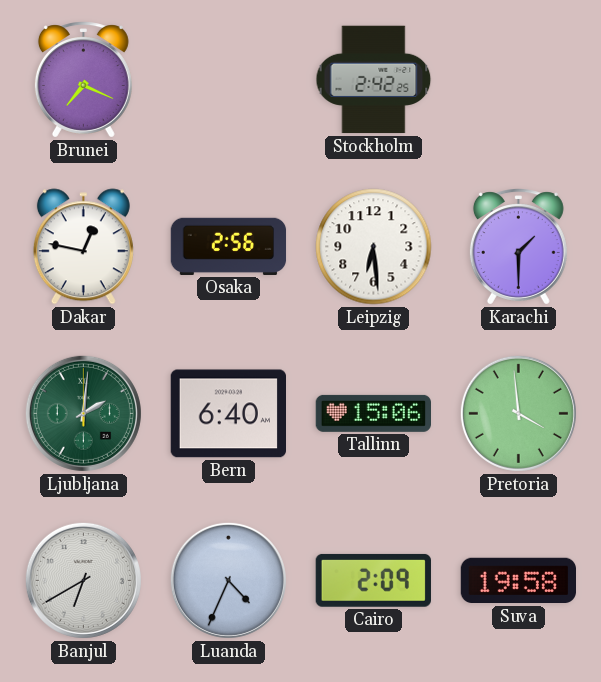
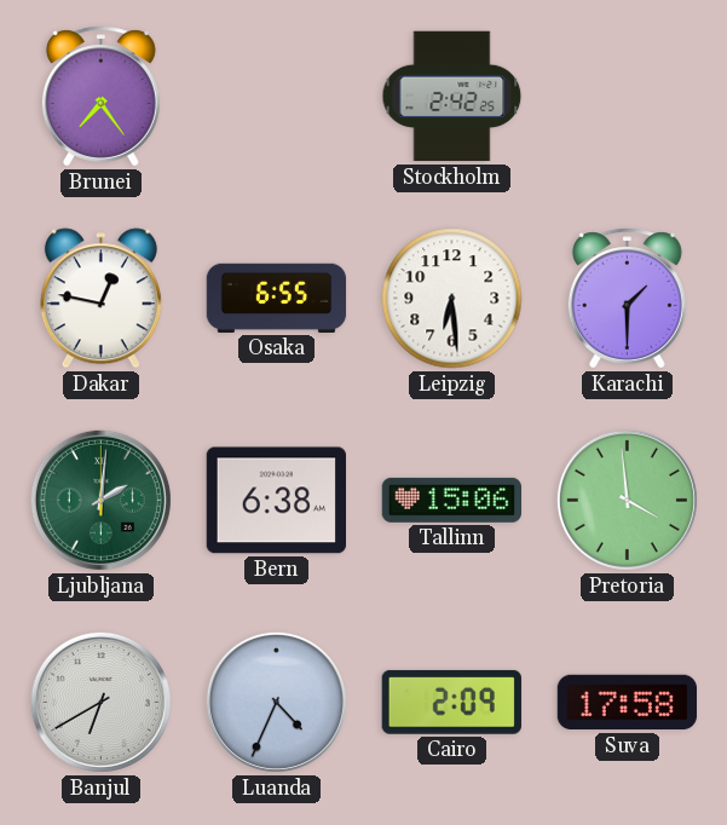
Brunei: 7:19 -> 7:24
Osaka: 2:56 -> 6:55
Bern: 6:40 -> 6:38
Suva: 19:58 -> 17:58
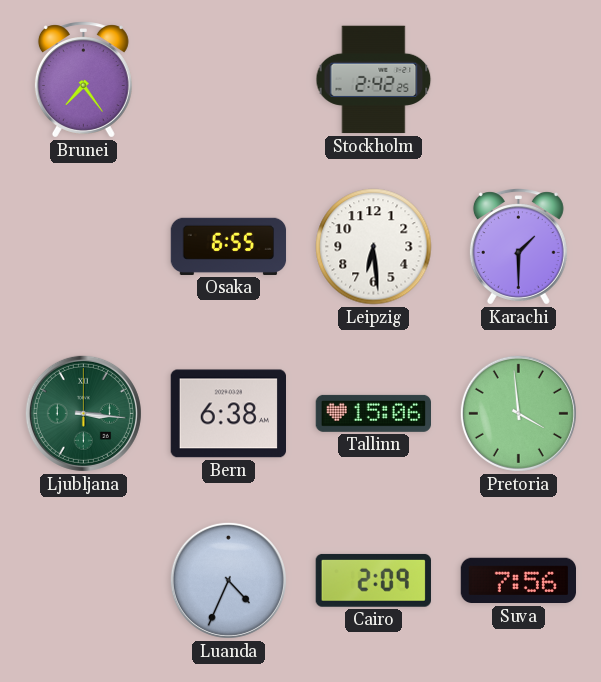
Dakar: 12:47 -> none
Ljubljana: 2:01 -> 3:16
Banjul: 6:40 -> none
Suva: 17:58 -> 7:56
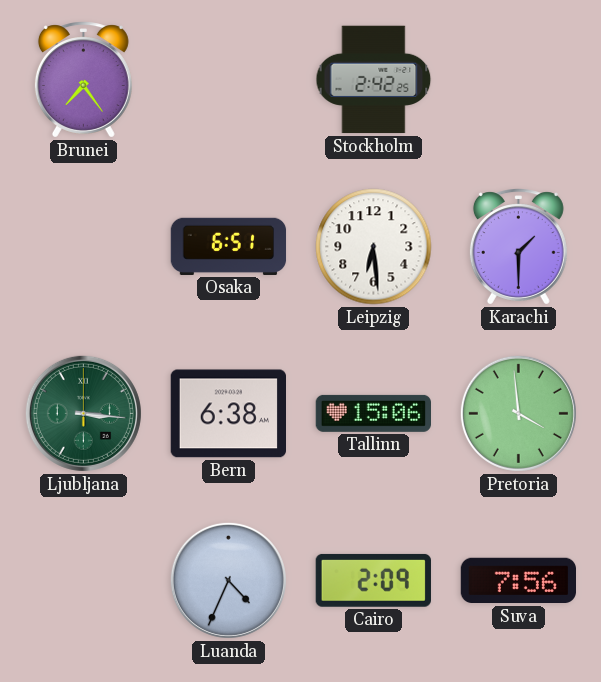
Osaka: 6:55 -> 6:51
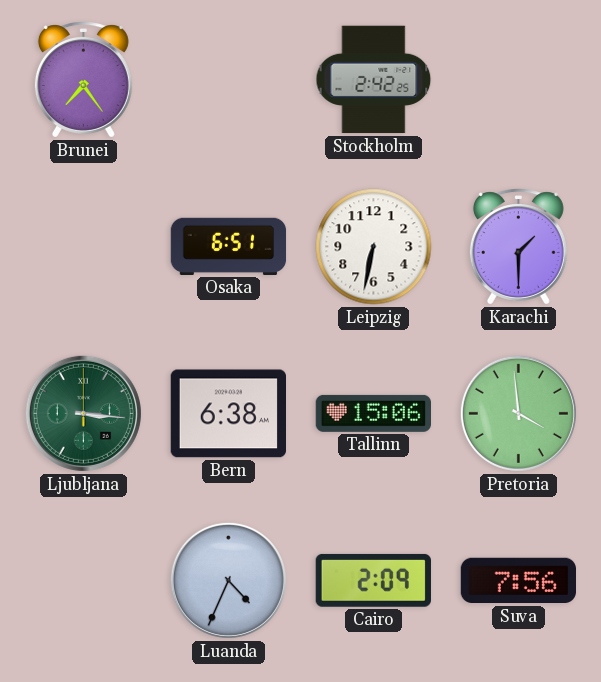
Leipzig: 6:29 -> 6:32
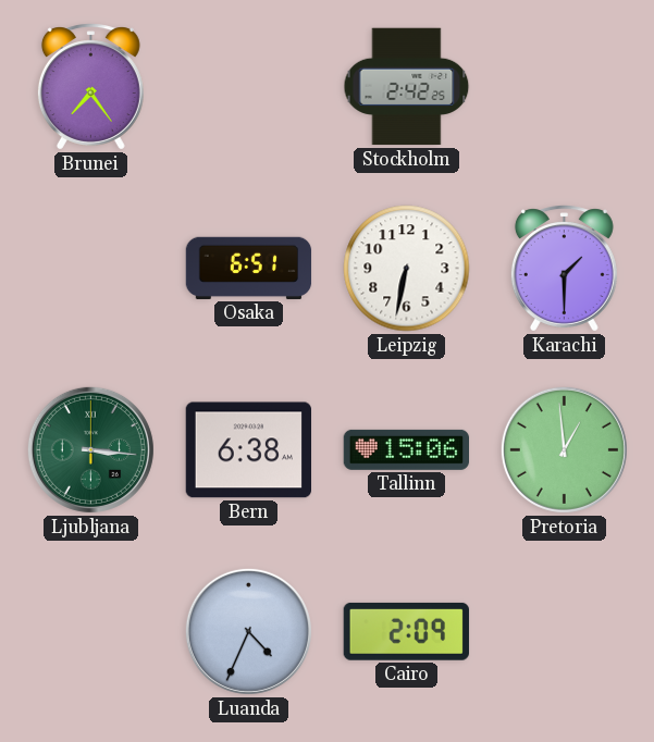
Pretoria: 3:59 -> 12:59
Suva: 7:56 -> none
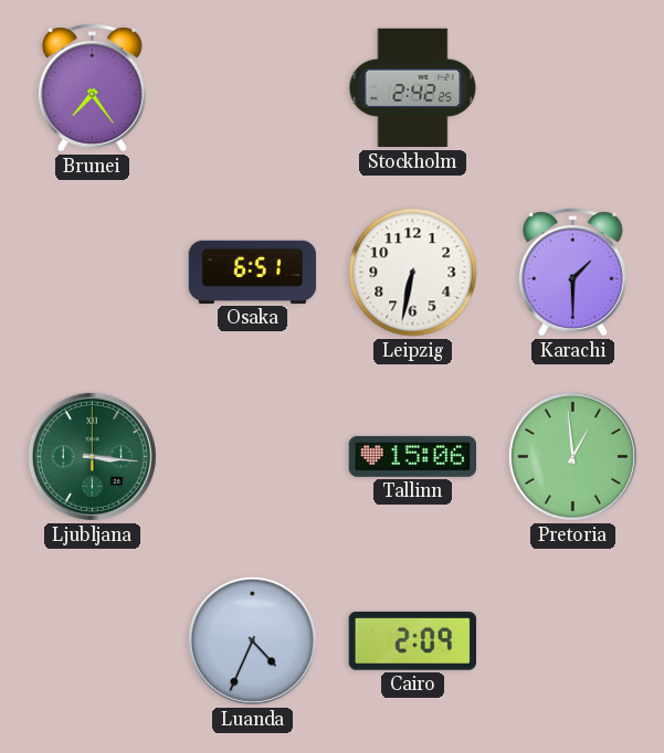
Bern: 6:38 -> none
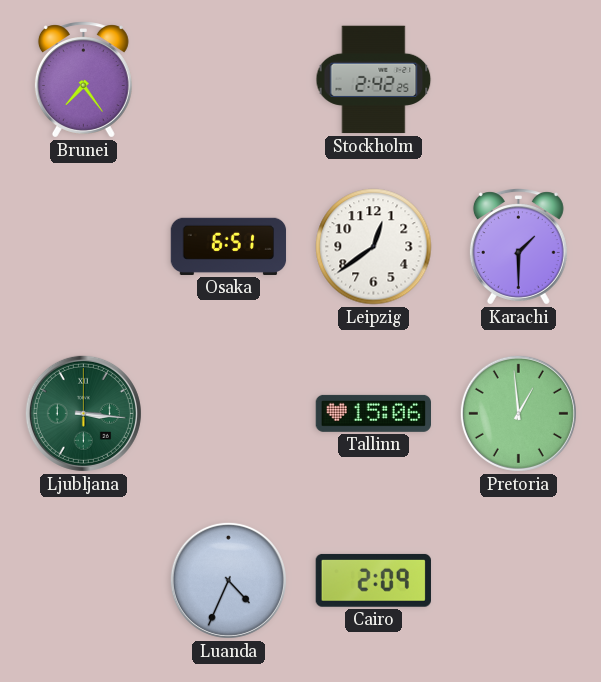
Leipzig: 6:32 -> 12:39
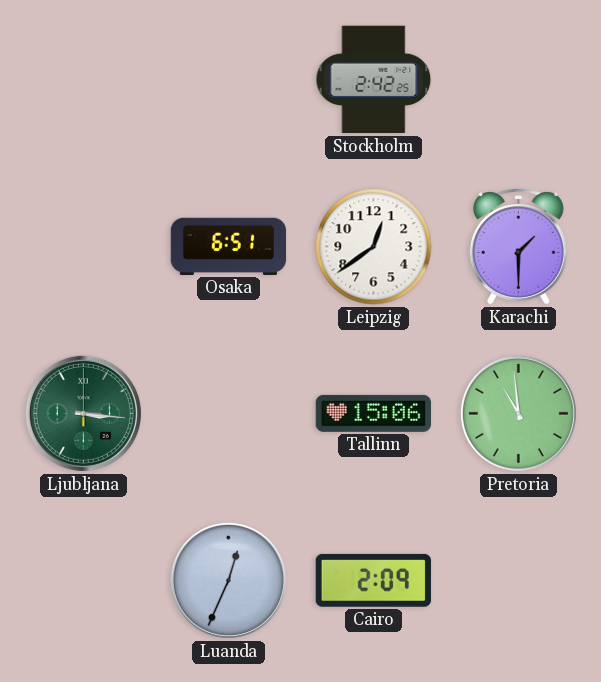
Brunei: 7:24 -> none
Pretoria: 12:59 -> 10:59
Luanda: 4:34 -> 12:34
